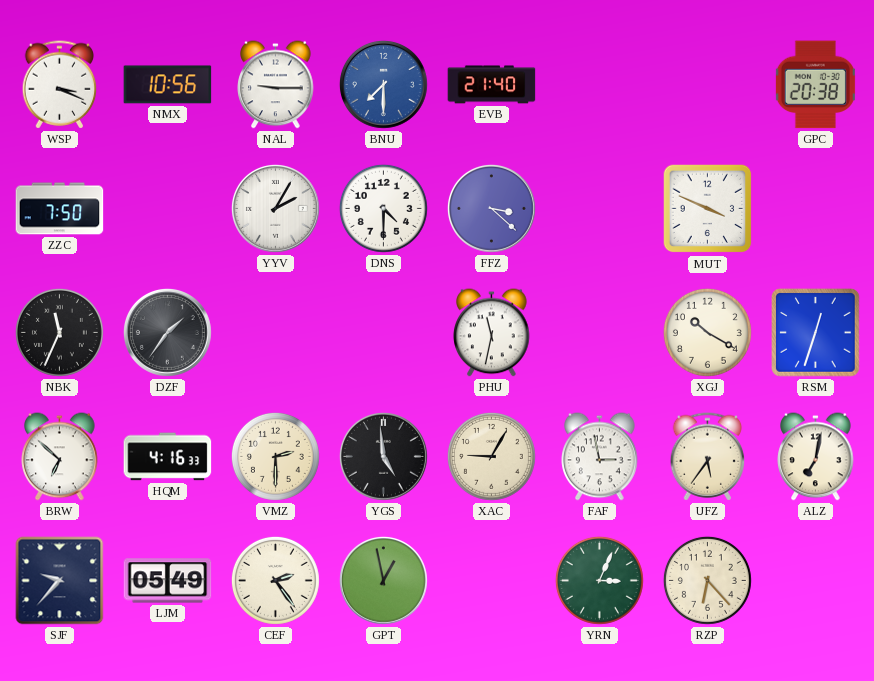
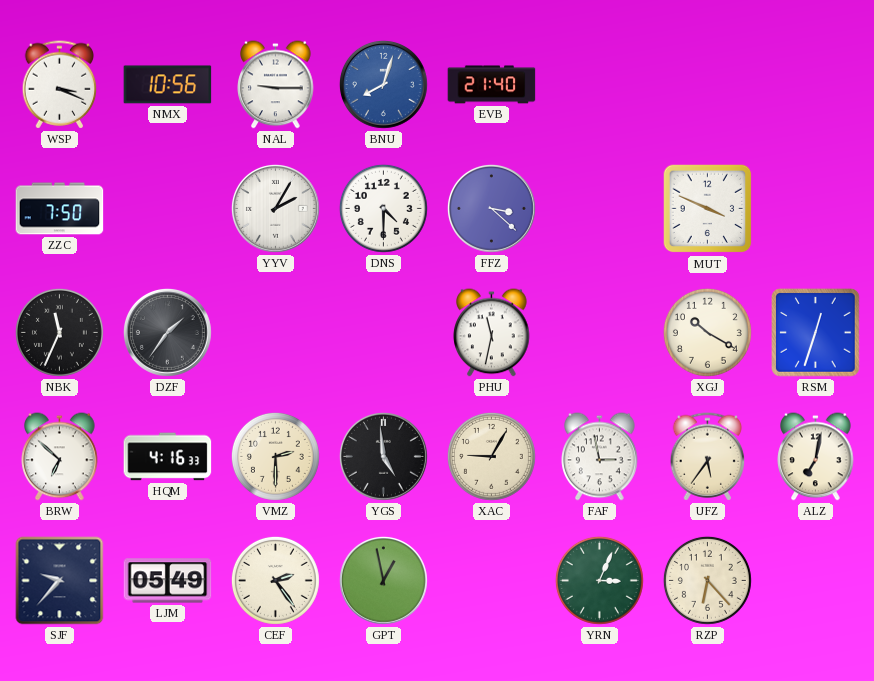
BNU: 7:30 -> 8:03
GPC: 20:38 -> none
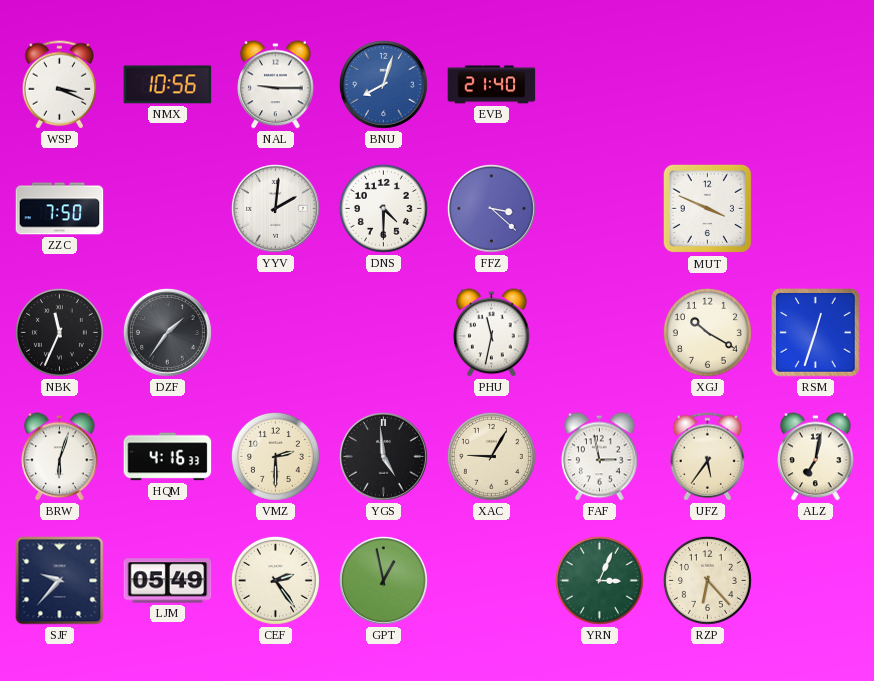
YYV: 2:05 -> 2:01
BRW: 6:52 -> 6:03
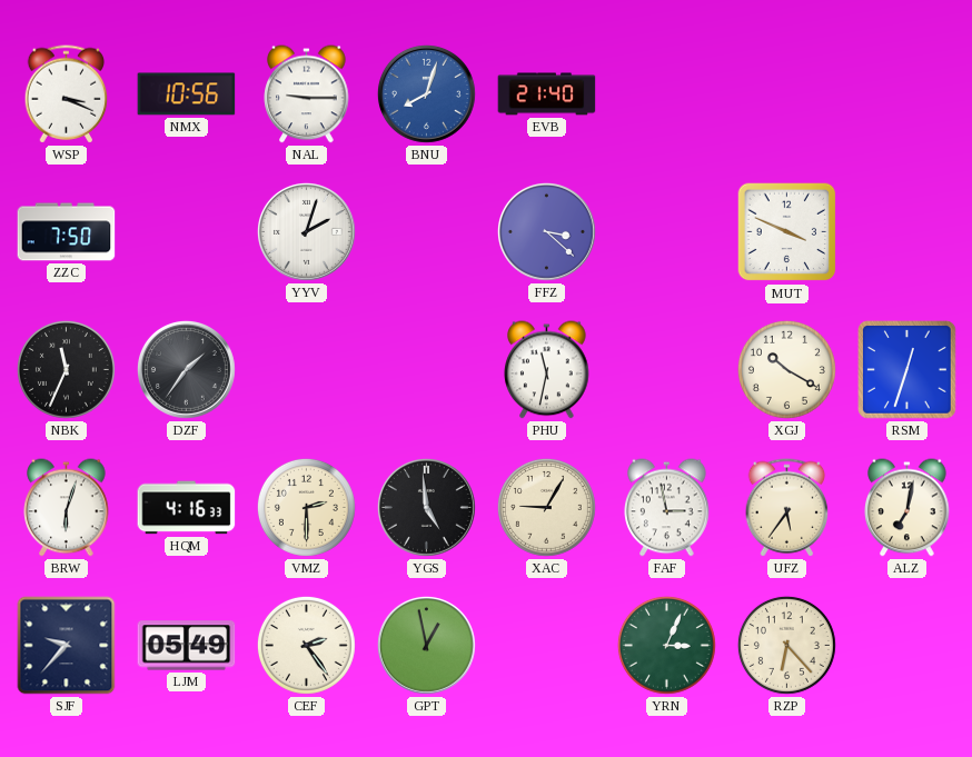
YYV: 2:01 -> 2:03
DNS: 4:30 -> none
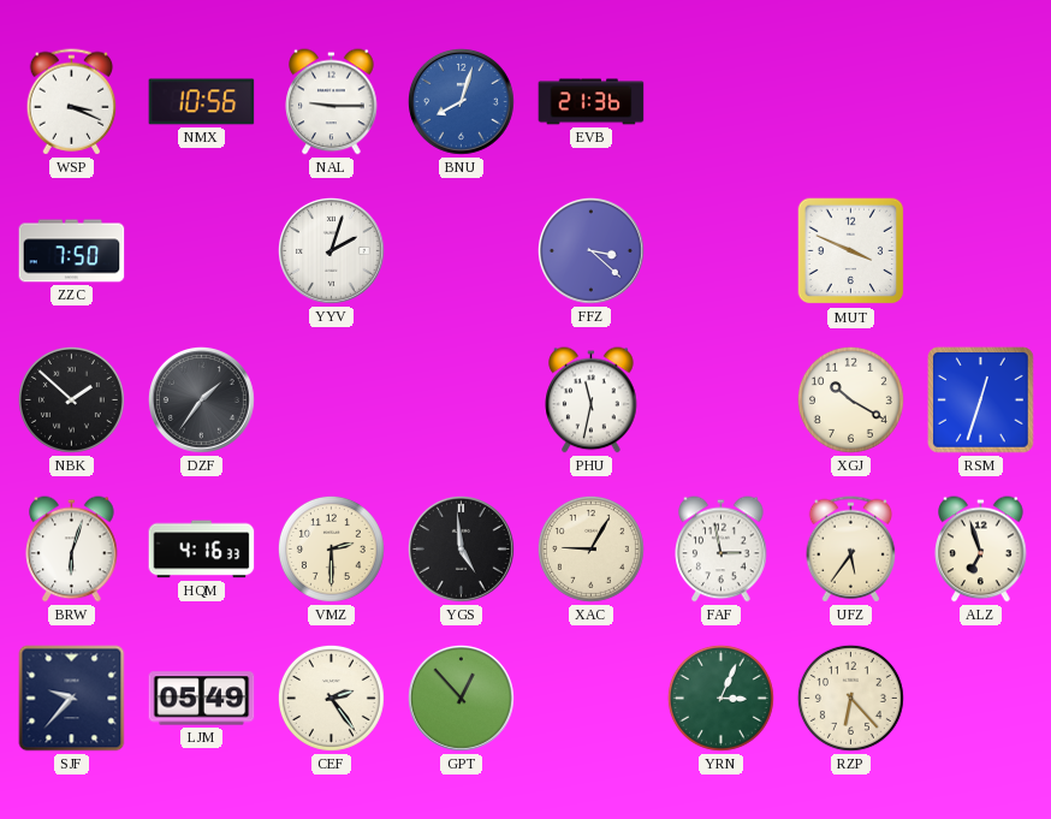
EVB: 21:40 -> 21:36
NBK: 11:34 -> 1:52
ALZ: 7:02 -> 6:57
GPT: 12:58 -> 12:53
